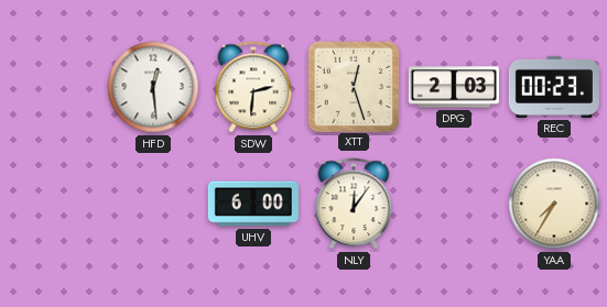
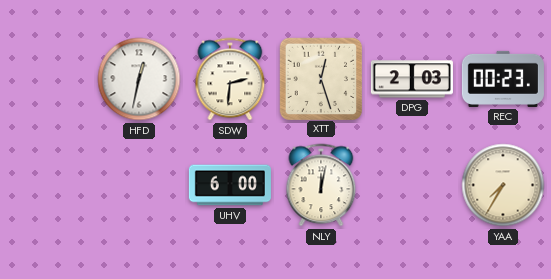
HFD: 12:29 -> 12:32
NLY: 12:06 -> 12:02
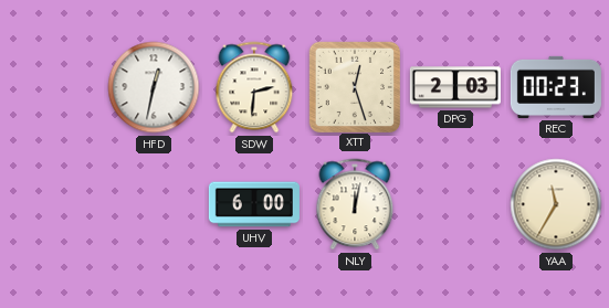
YAA: 7:35 -> 11:35
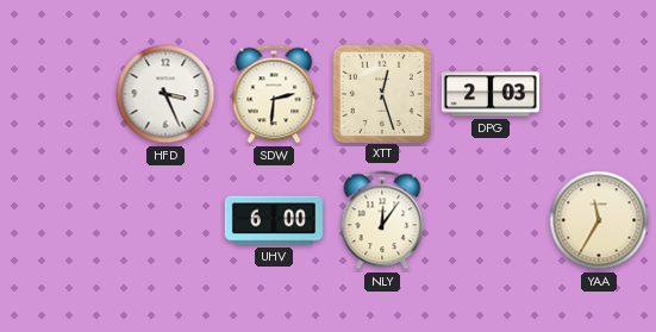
HFD: 12:32 -> 3:26
REC: 00:23 -> none
NLY: 12:02 -> 12:06
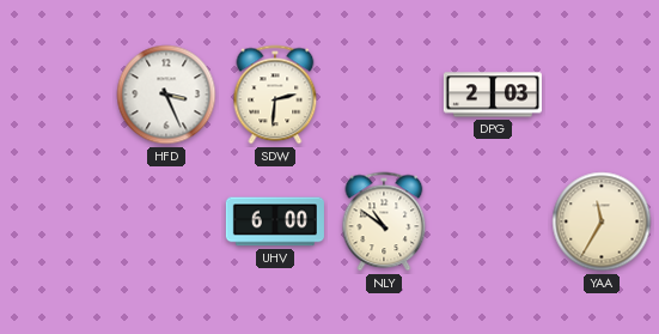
XTT: 12:27 -> none
NLY: 12:06 -> 10:51
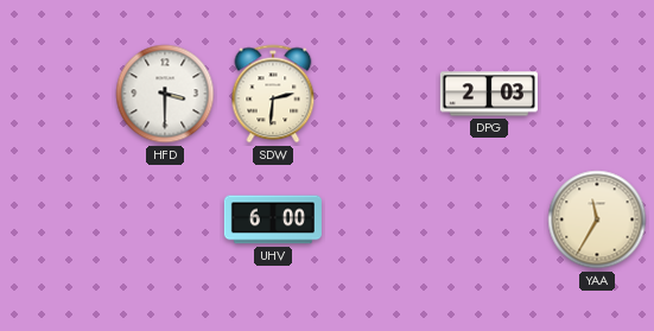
HFD: 3:26 -> 3:30
NLY: 10:51 -> none
